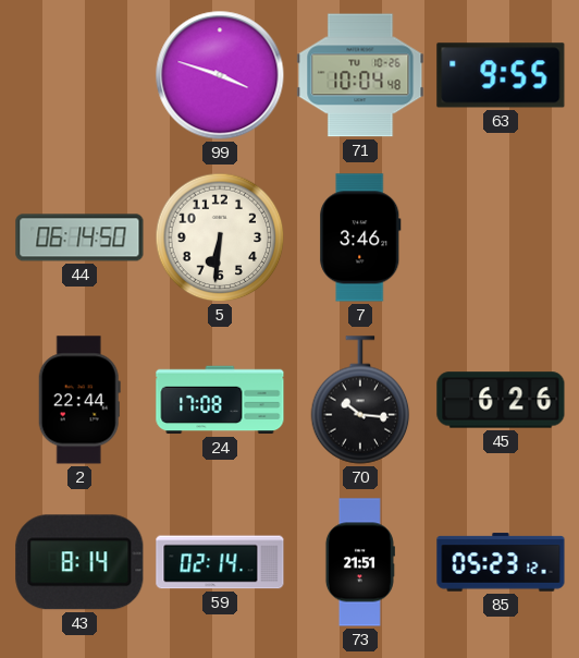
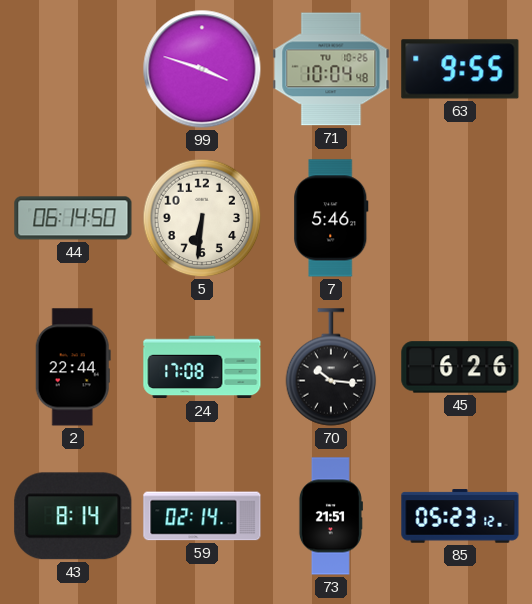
7: 3:46 -> 5:46
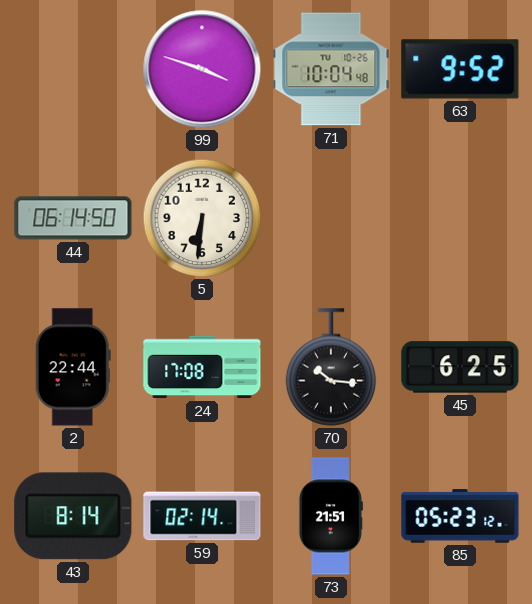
63: 9:55 -> 9:52
7: 5:46 -> none
45: 6:26 -> 6:25
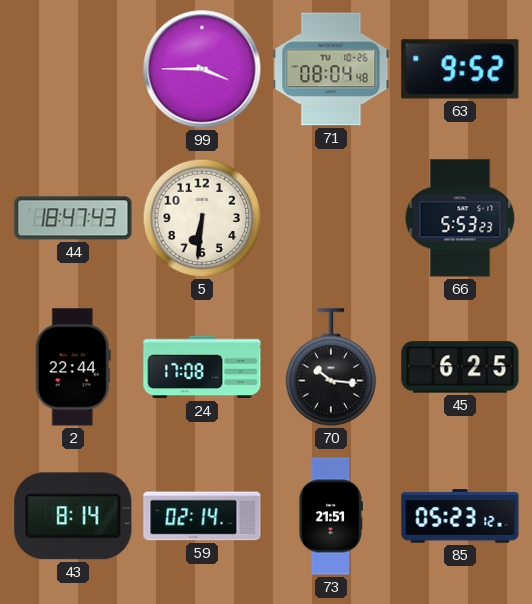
99: 3:48 -> 3:45
71: 10:04 -> 08:04
44: 06:14 -> 18:47
66: none -> 5:53
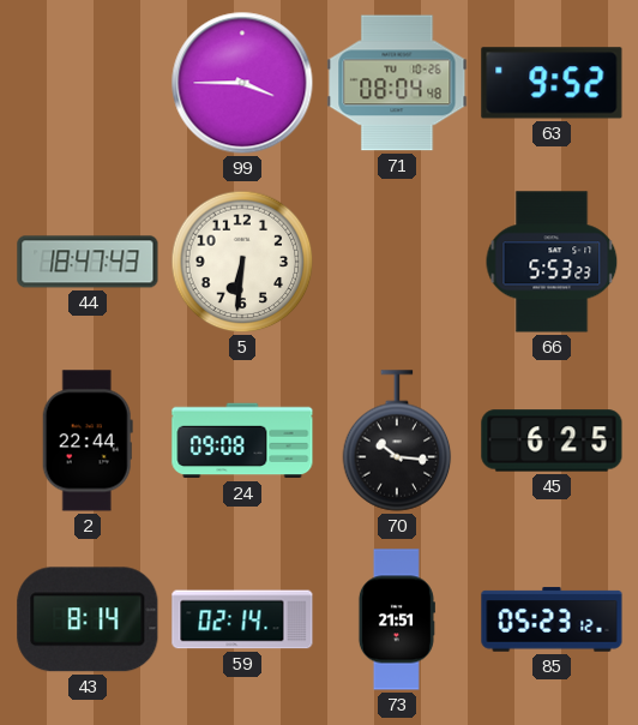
24: 17:08 -> 09:08
